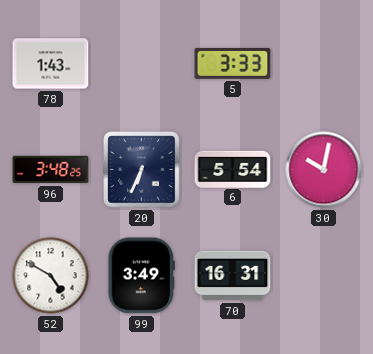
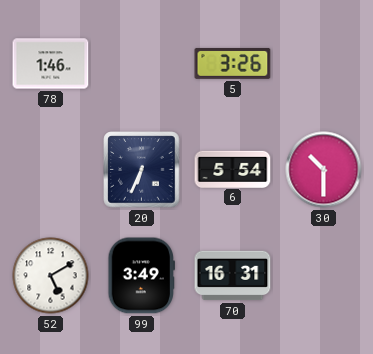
78: 1:43 -> 1:46
5: 3:33 -> 3:26
96: 3:48 -> none
30: 10:02 -> 10:30
52: 4:50 -> 5:10
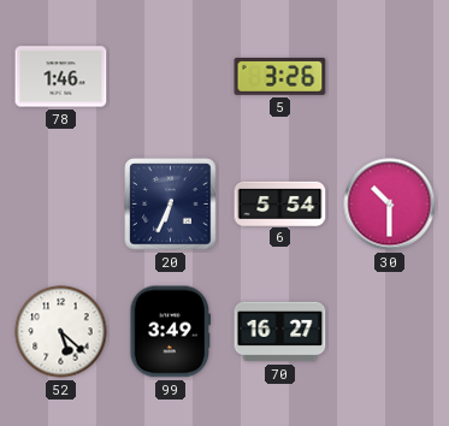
52: 5:10 -> 5:22
70: 16:31 -> 16:27
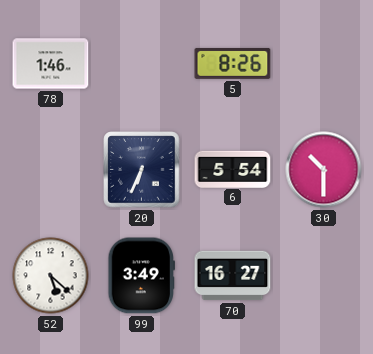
5: 3:26 -> 8:26
